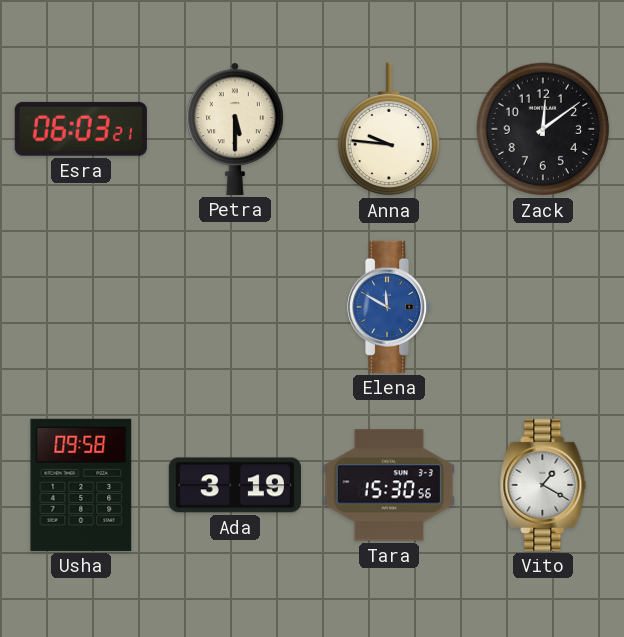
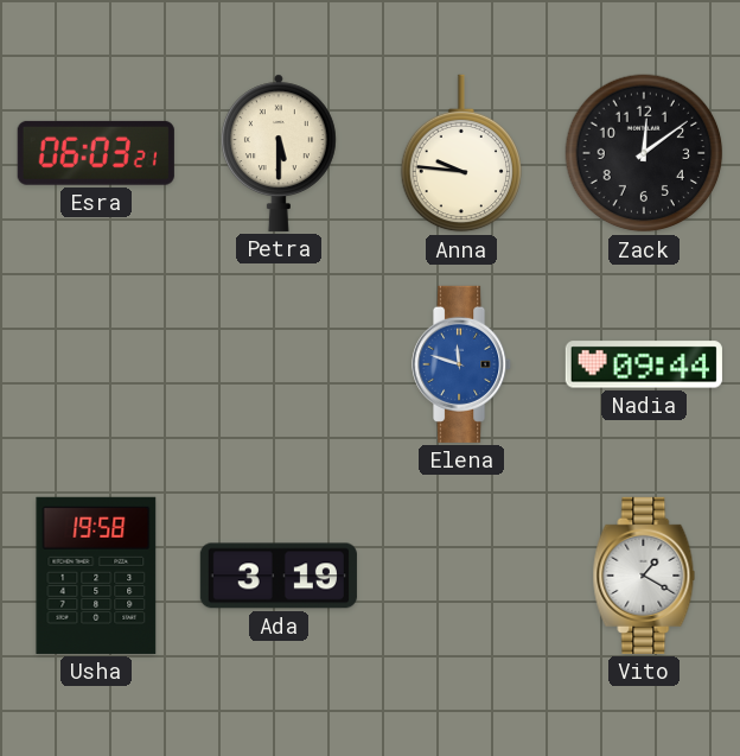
Elena: 11:50 -> 11:48
Nadia: none -> 09:44
Usha: 09:58 -> 19:58
Tara: 15:30 -> none
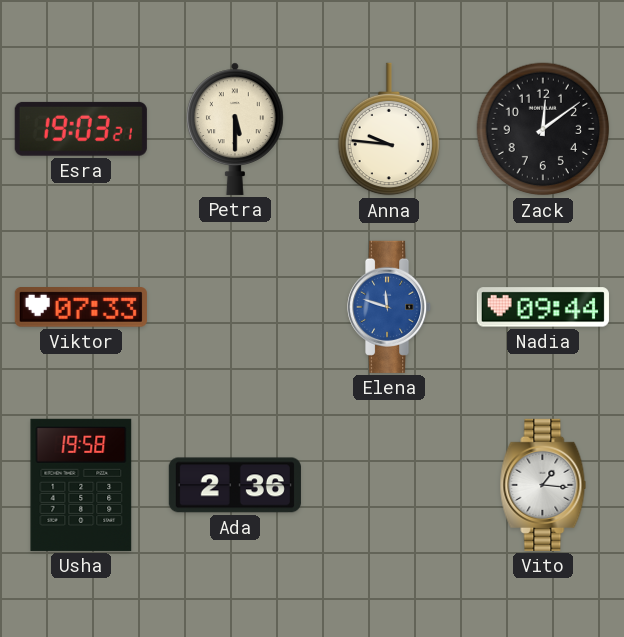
Esra: 06:03 -> 19:03
Viktor: none -> 07:33
Ada: 3:19 -> 2:36
Vito: 1:20 -> 1:16
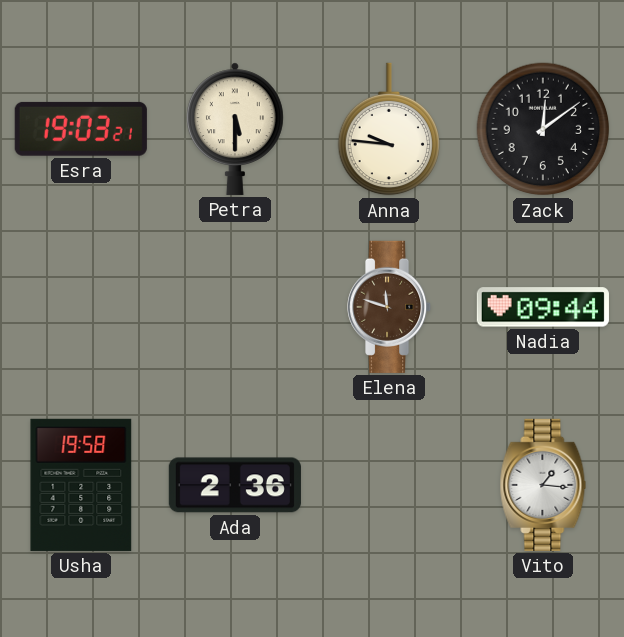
Viktor: 07:33 -> none
Elena dial: blue -> brown
